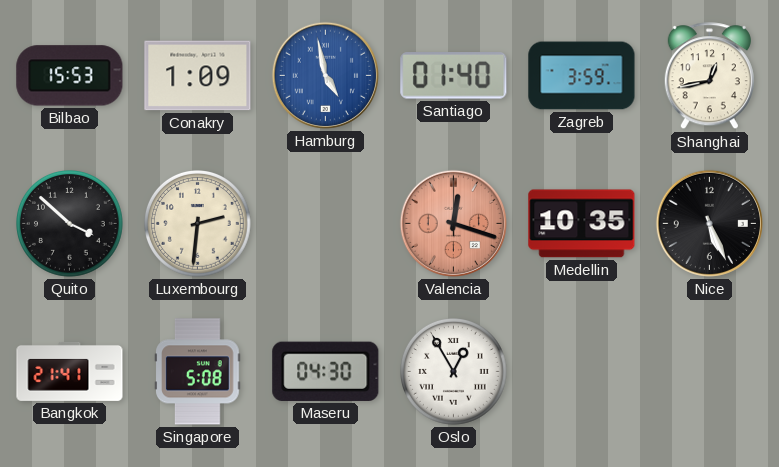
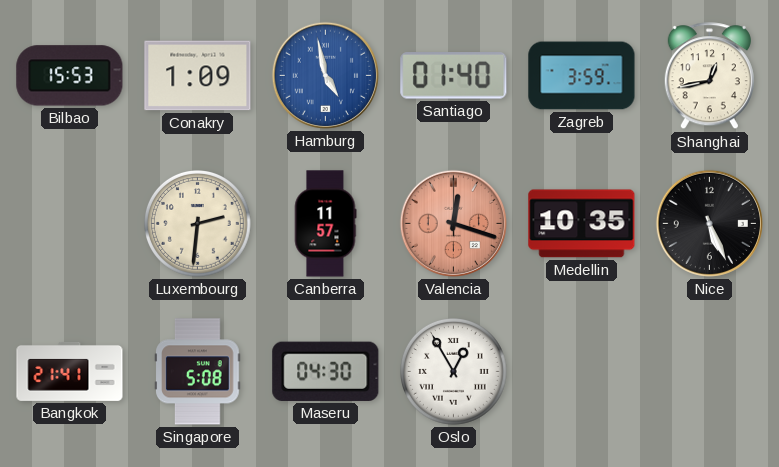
Quito: 3:52 -> none
Canberra: none -> 11:57
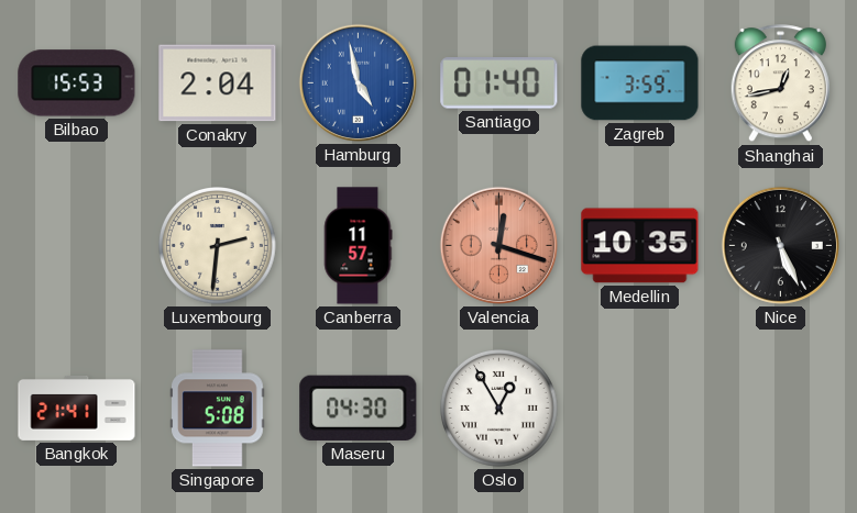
Conakry: 1:09 -> 2:04
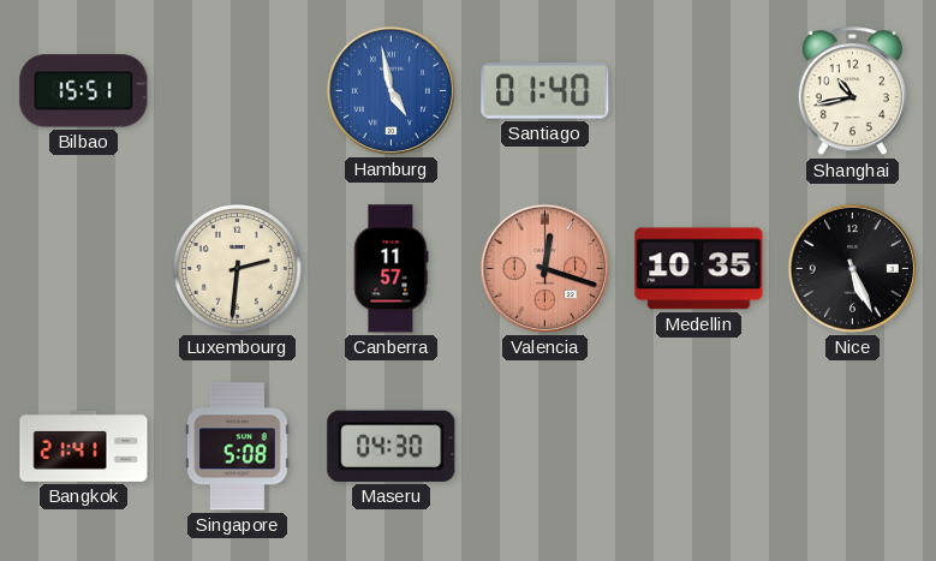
Bilbao: 15:53 -> 15:51
Conakry: 2:04 -> none
Zagreb: 3:59 -> none
Shanghai: 12:43 -> 10:43
Oslo: 12:55 -> none
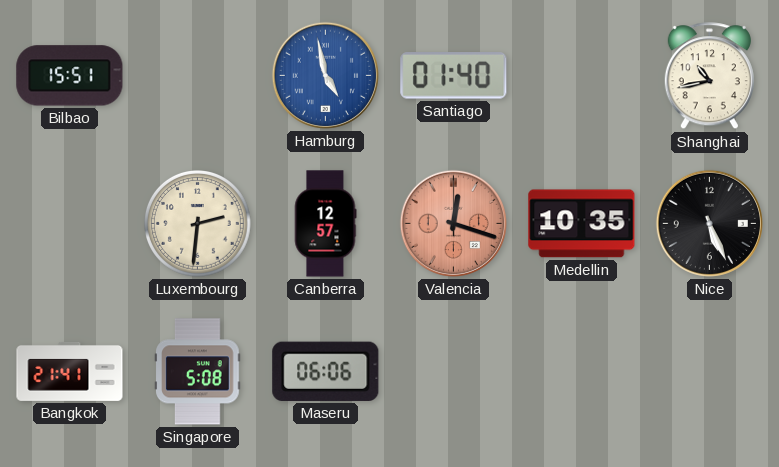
Canberra: 11:57 -> 12:57
Maseru: 04:30 -> 06:06
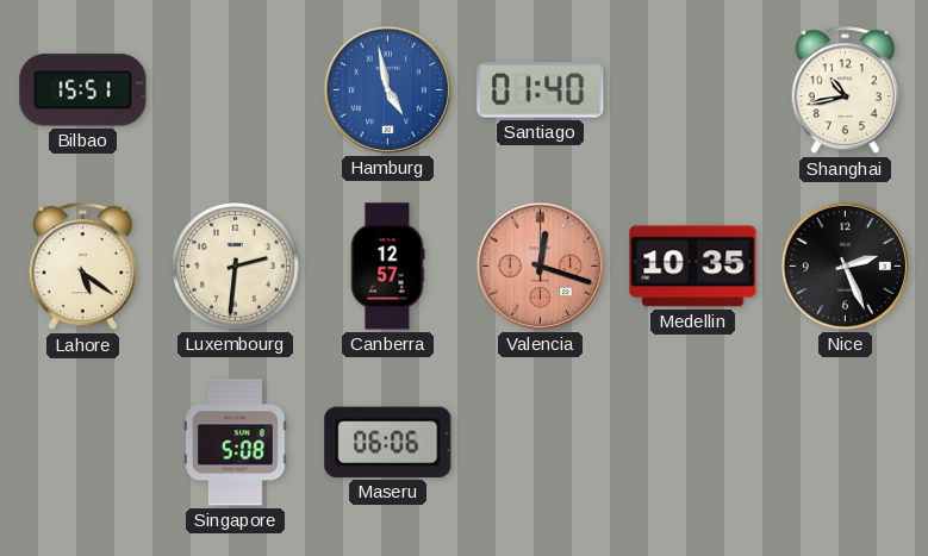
Lahore: none -> 5:21
Nice: 5:26 -> 2:26
Bangkok: 21:41 -> none
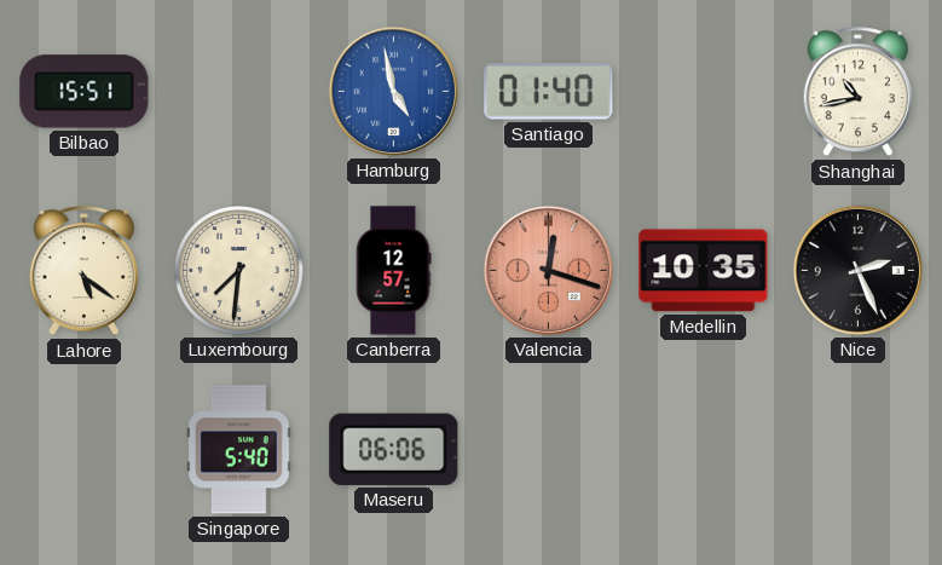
Luxembourg: 2:31 -> 7:31
Singapore: 5:08 -> 5:40
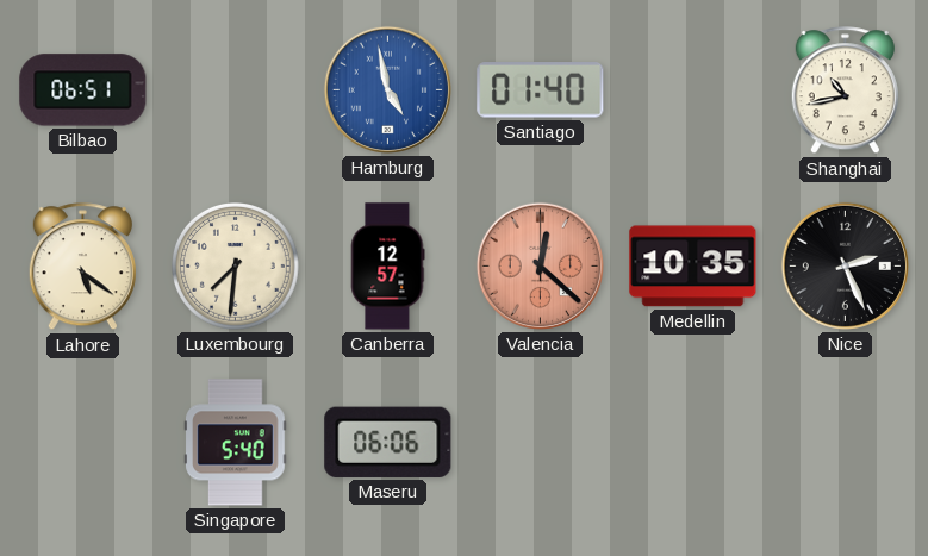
Bilbao: 15:51 -> 06:51
Valencia: 12:18 -> 12:22
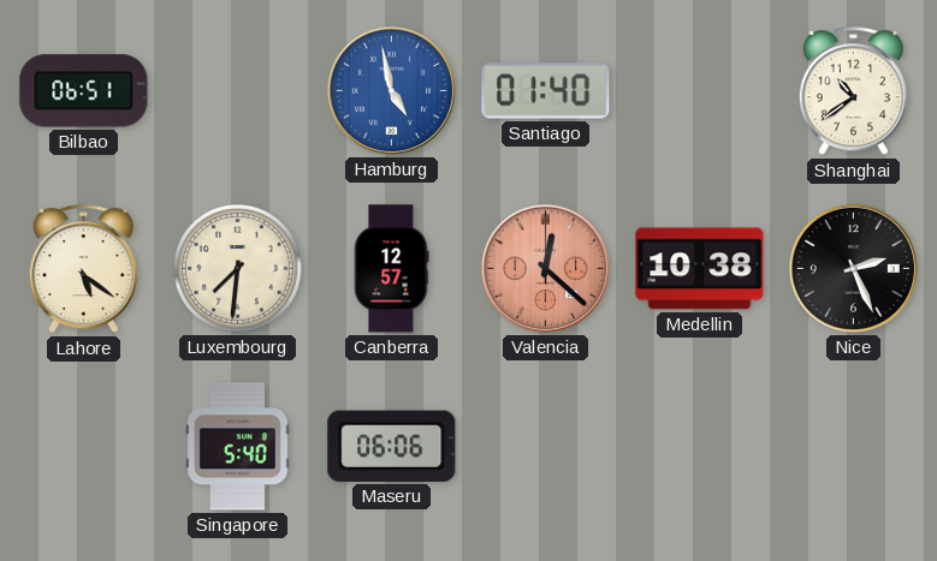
Shanghai: 10:43 -> 10:39
Medellin: 10:35 -> 10:38
